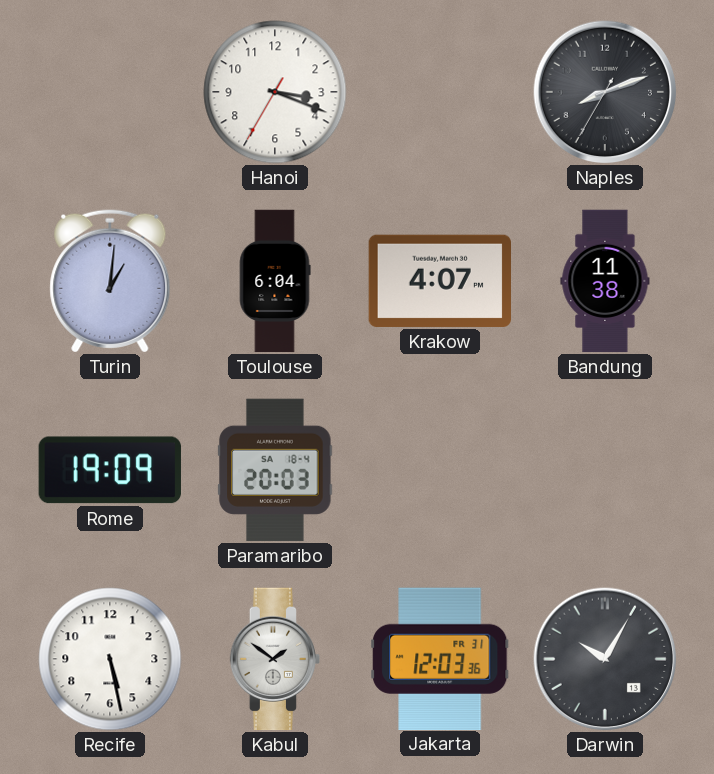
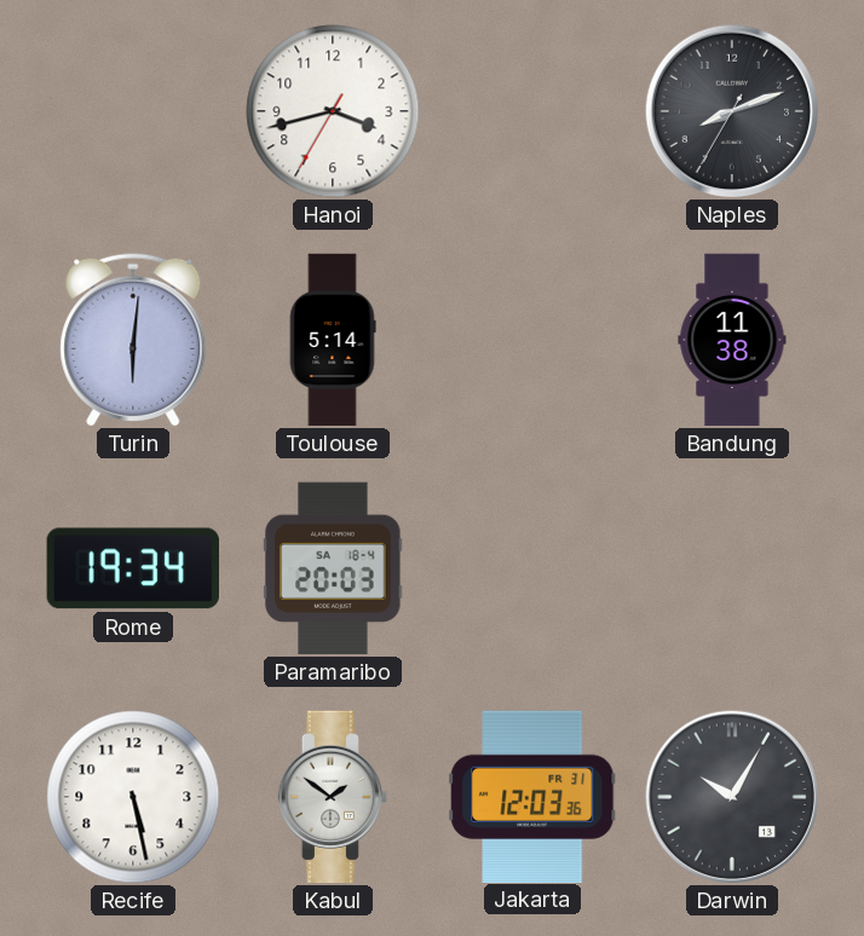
Hanoi: 3:18 -> 3:42
Turin: 1:01 -> 6:01
Toulouse: 6:04 -> 5:14
Krakow: 4:07 -> none
Rome: 19:09 -> 19:34
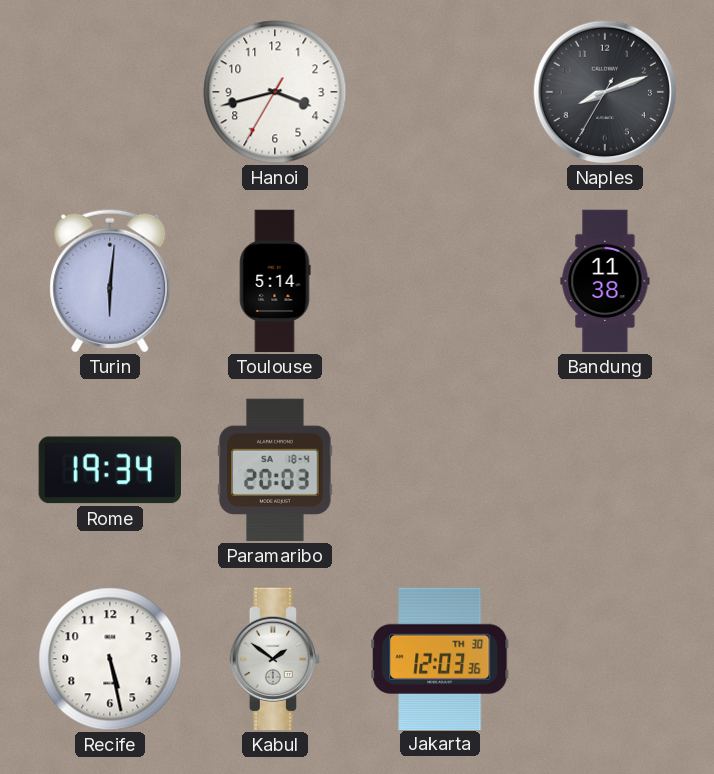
Jakarta date: FR 31 -> TH 30
Darwin: 10:05 -> none
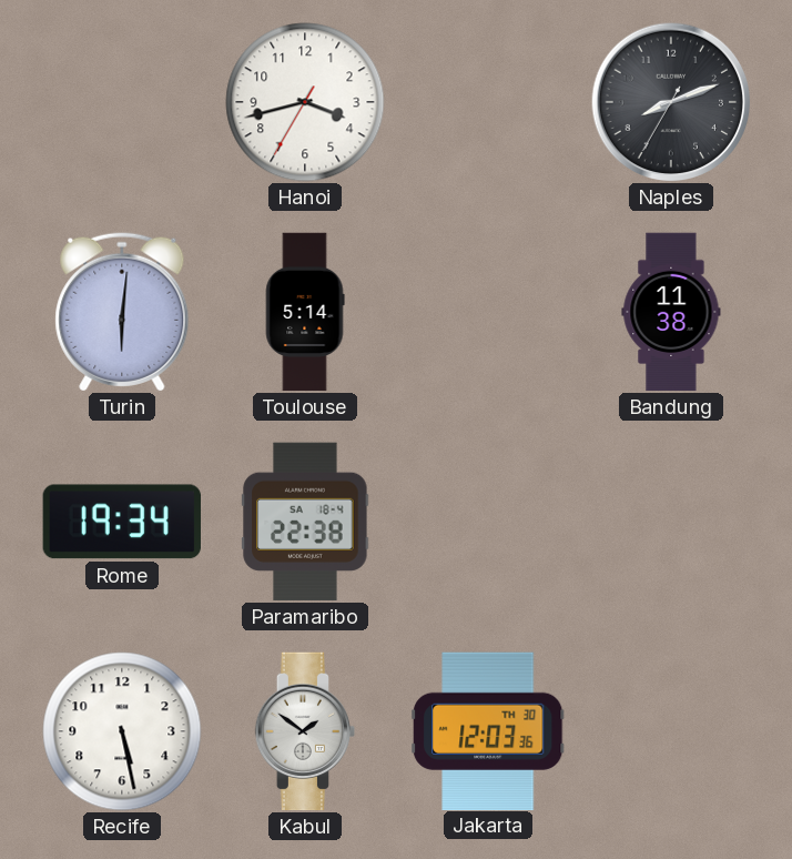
Paramaribo: 20:03 -> 22:38
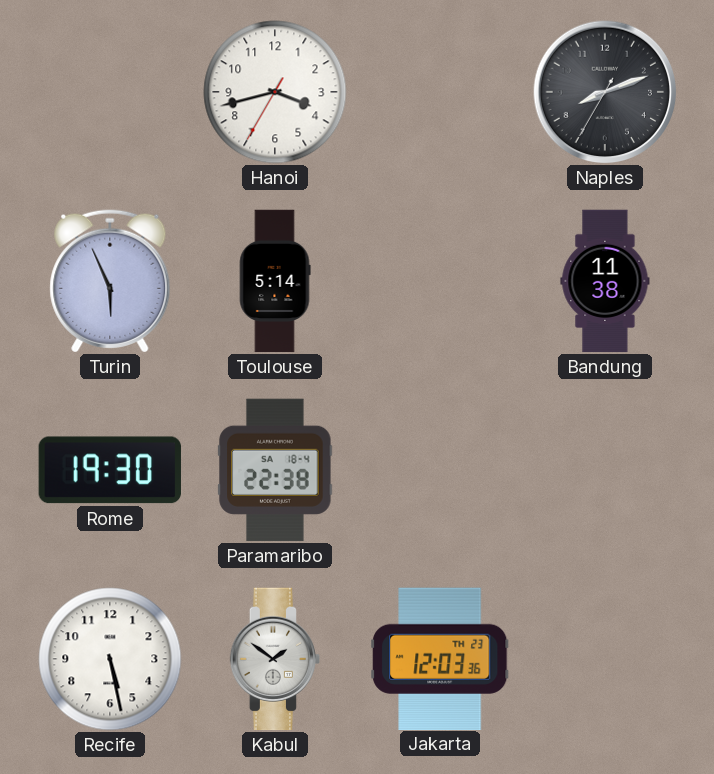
Turin: 6:01 -> 5:56
Rome: 19:34 -> 19:30
Jakarta date: TH 30 -> TH 23
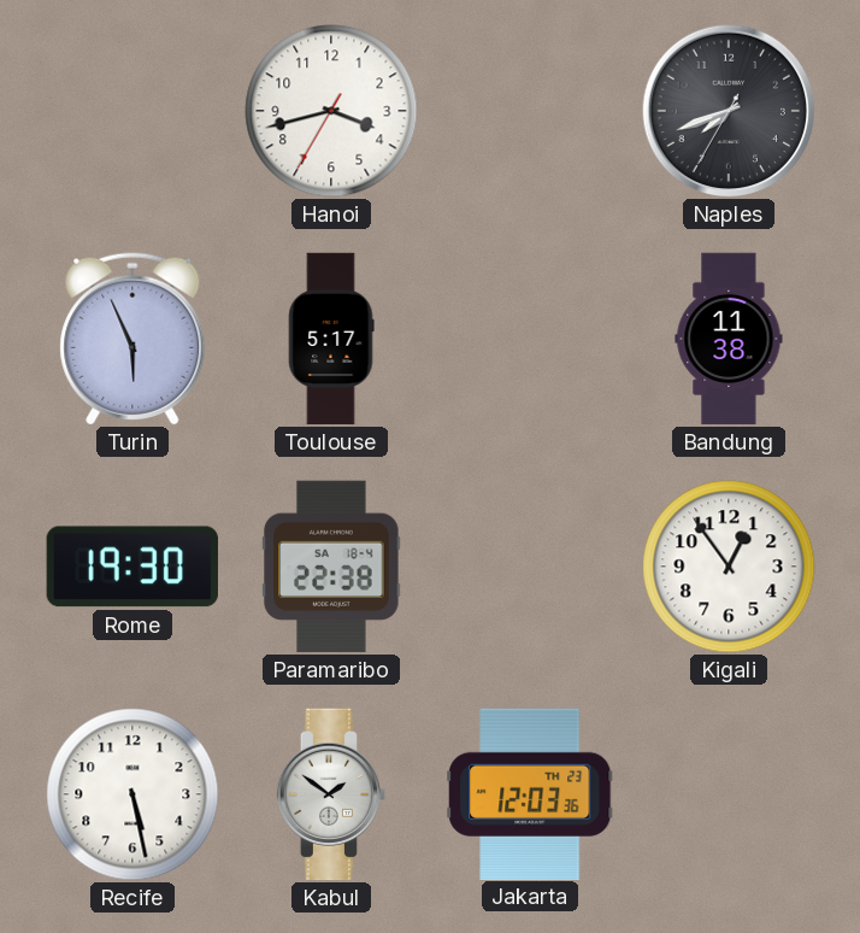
Naples: 8:11 -> 7:41
Toulouse: 5:14 -> 5:17
Kigali: none -> 12:54
